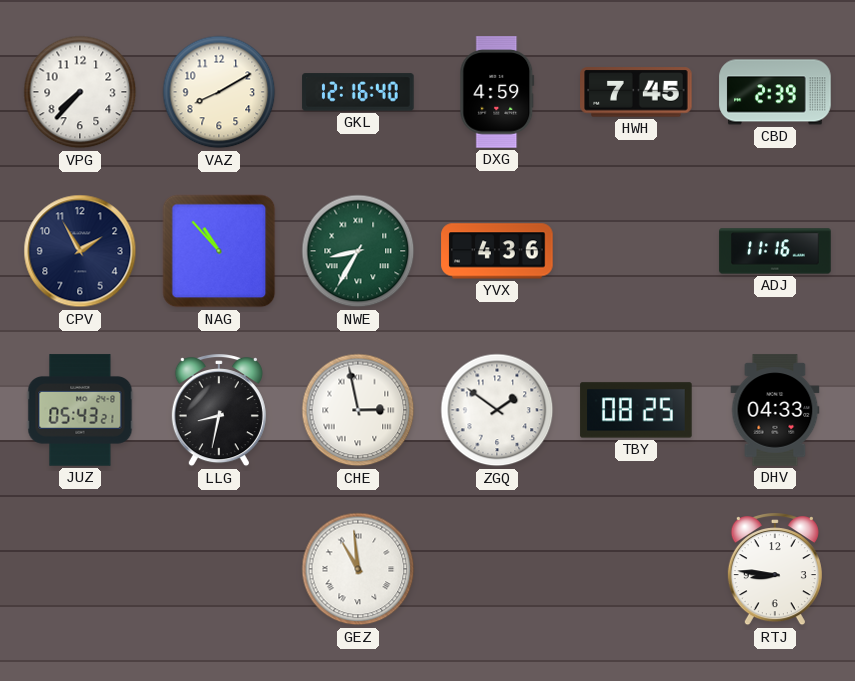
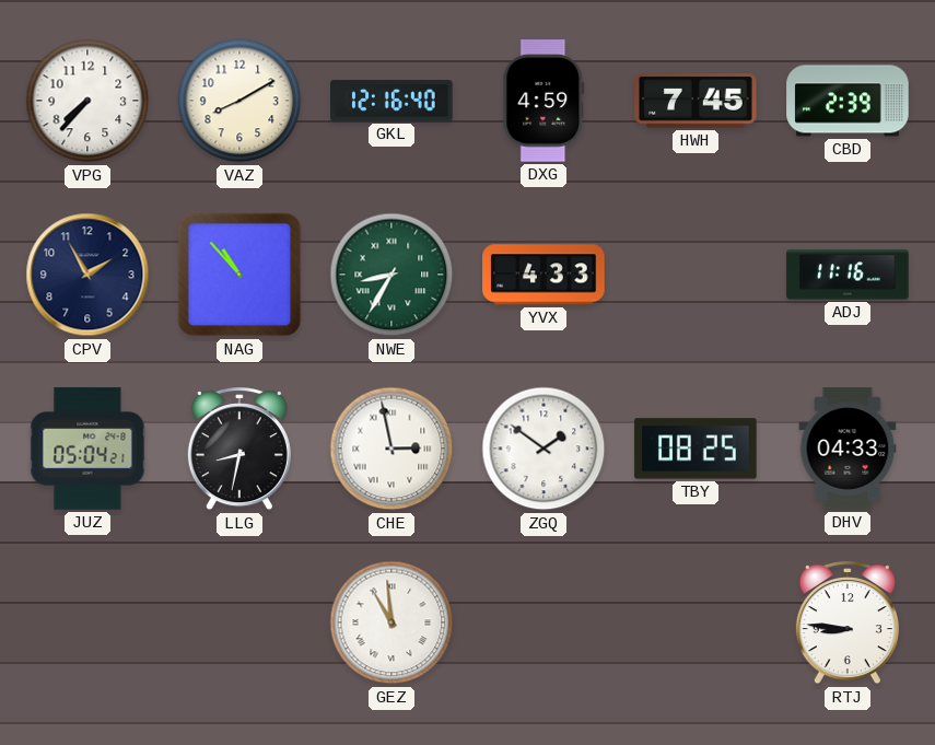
YVX: 4:36 -> 4:33
JUZ: 05:43 -> 05:04
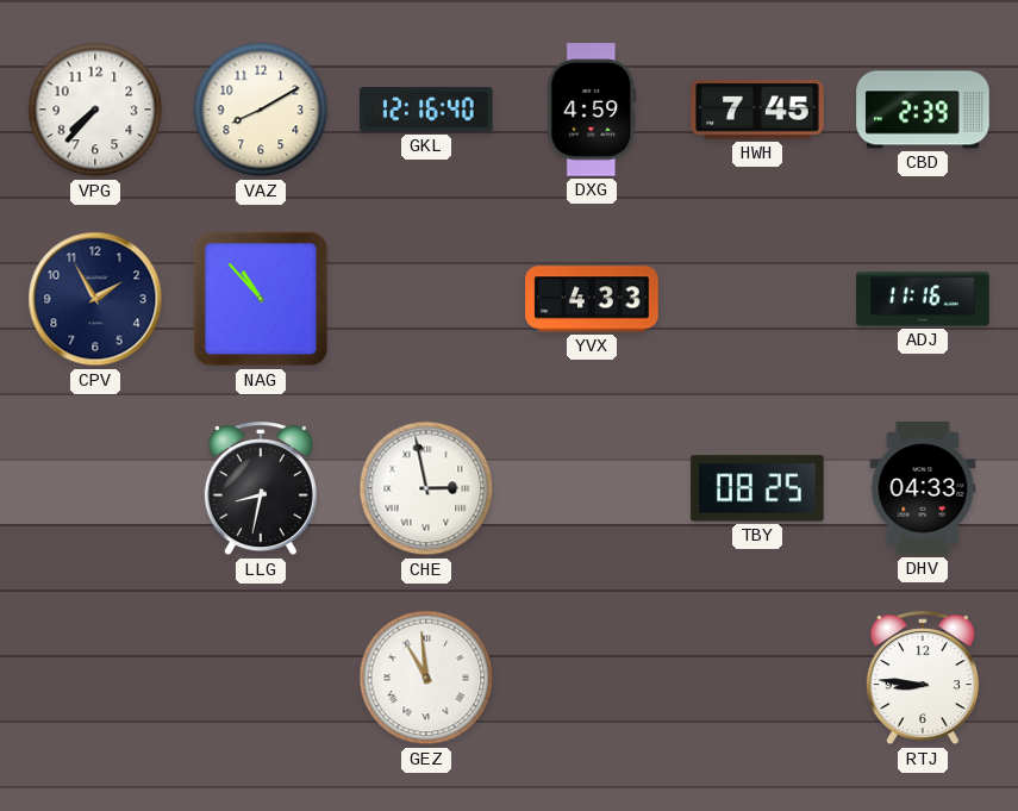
NWE: 8:35 -> none
JUZ: 05:04 -> none
ZGQ: 1:51 -> none
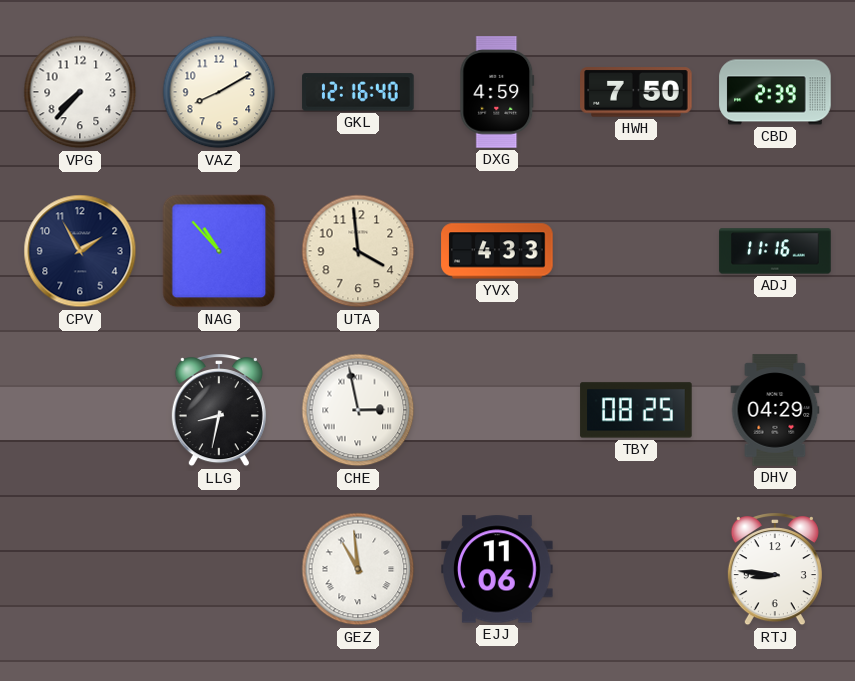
HWH: 7:45 -> 7:50
UTA: none -> 3:59
DHV: 04:33 -> 04:29
EJJ: none -> 11:06
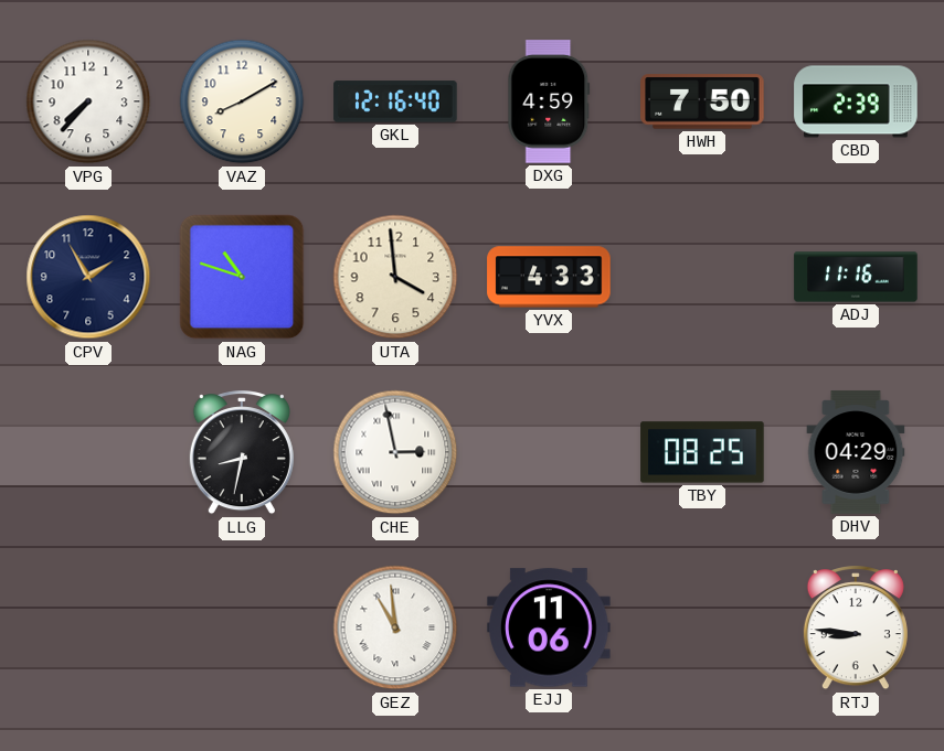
NAG: 10:53 -> 10:48
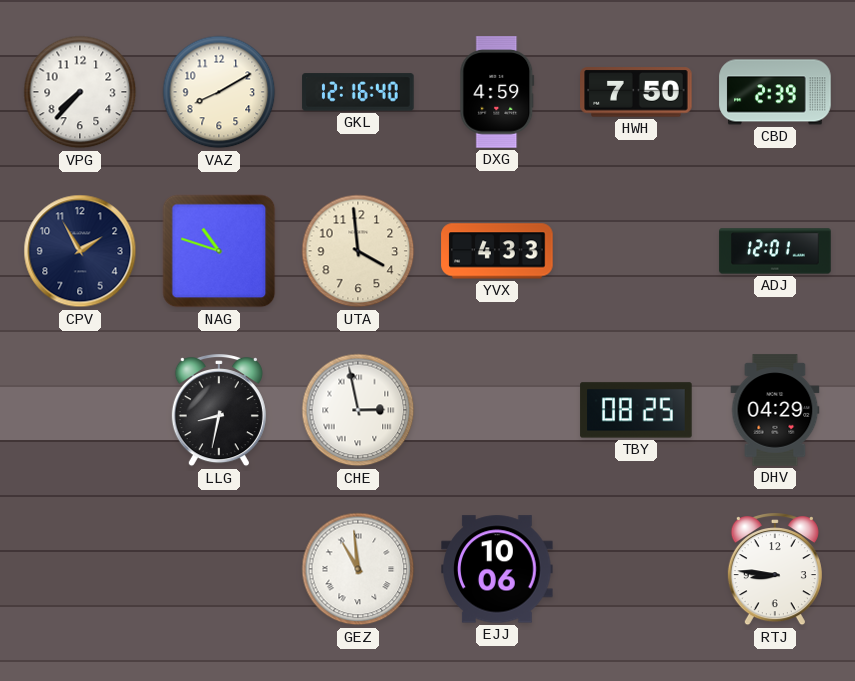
ADJ: 11:16 -> 12:01
EJJ: 11:06 -> 10:06
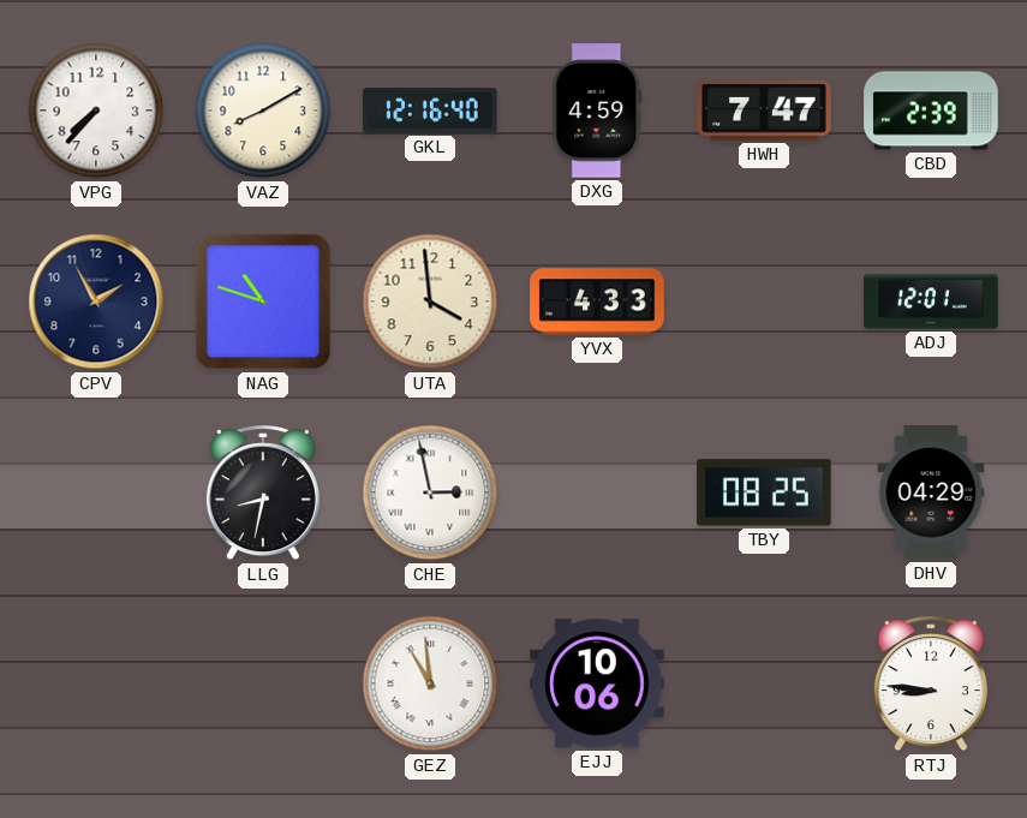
HWH: 7:50 -> 7:47
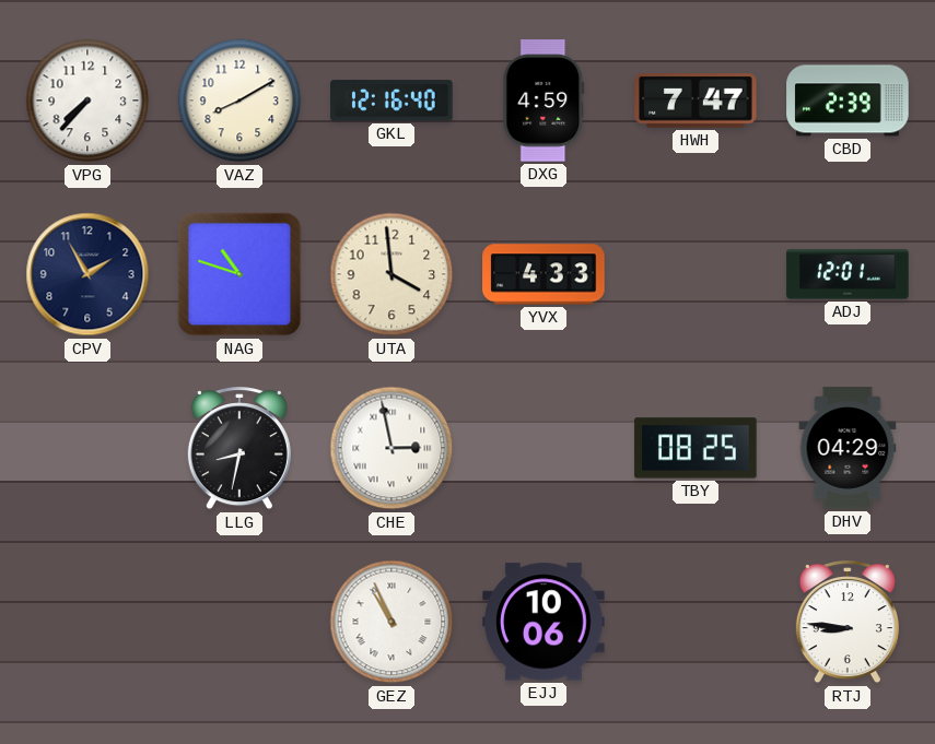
GEZ: 10:59 -> 10:56
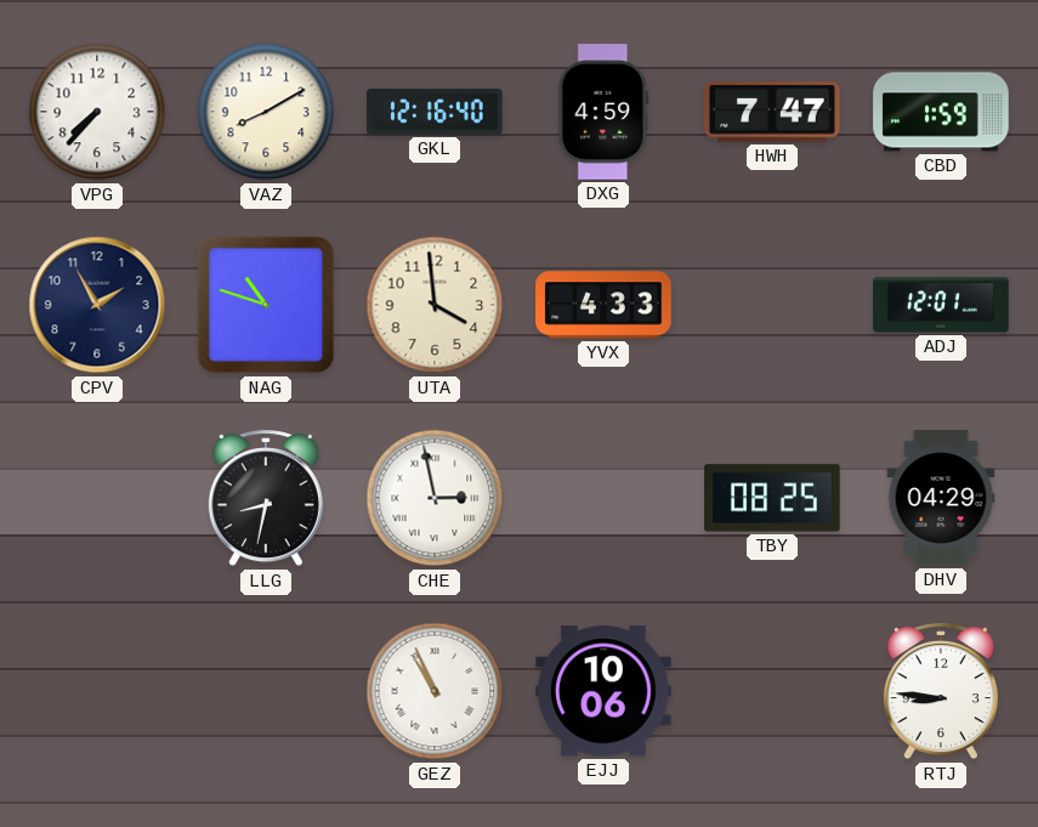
CBD: 2:39 -> 1:59
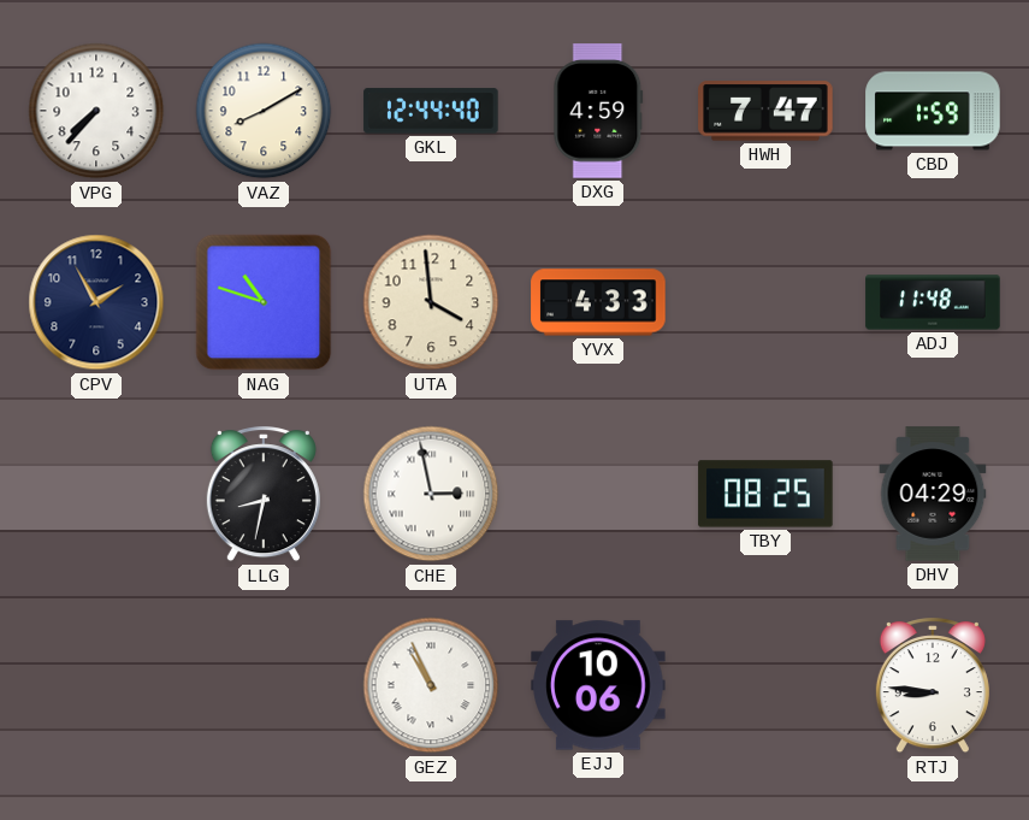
GKL: 12:16 -> 12:44
ADJ: 12:01 -> 11:48
